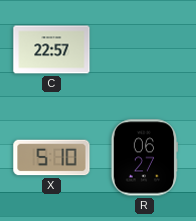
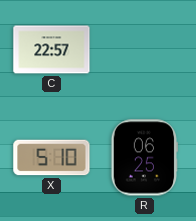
R: 06:27 -> 06:25
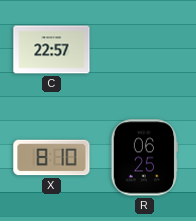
X: 5:10 -> 8:10
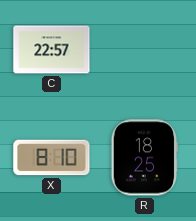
R: 06:25 -> 18:25
